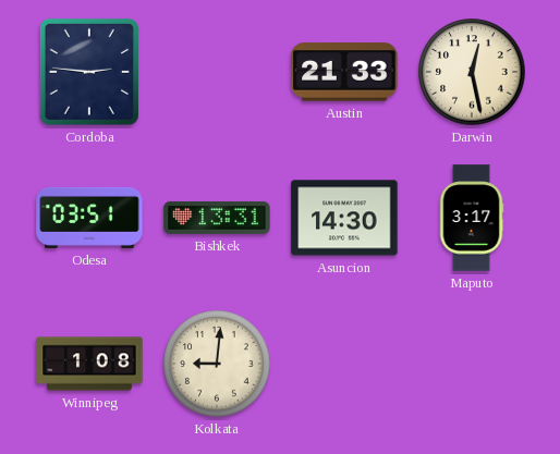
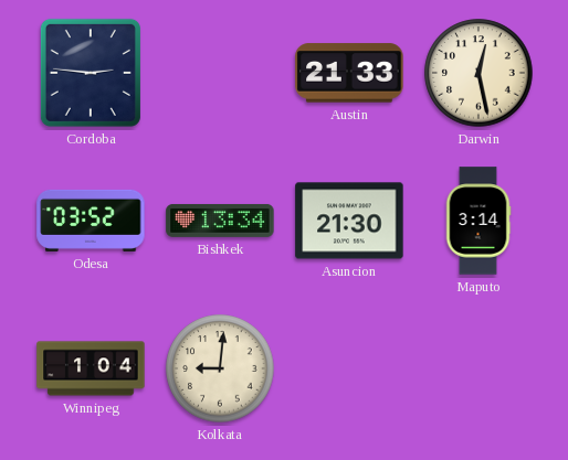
Odesa: 03:51 -> 03:52
Bishkek: 13:31 -> 13:34
Asuncion: 14:30 -> 21:30
Maputo: 3:17 -> 3:14
Winnipeg: 1:08 -> 1:04
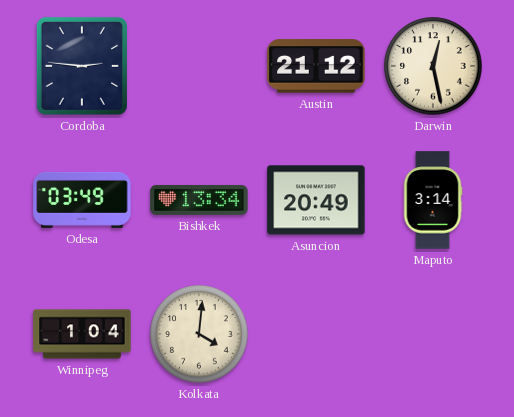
Austin: 21:33 -> 21:12
Odesa: 03:52 -> 03:49
Asuncion: 21:30 -> 20:49
Kolkata: 9:01 -> 4:01
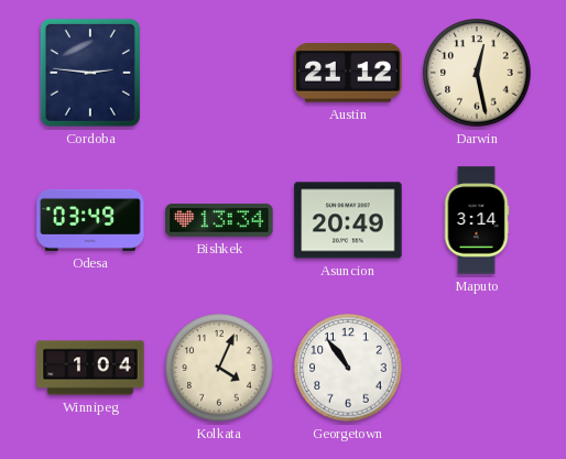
Kolkata: 4:01 -> 4:04
Georgetown: none -> 10:54
